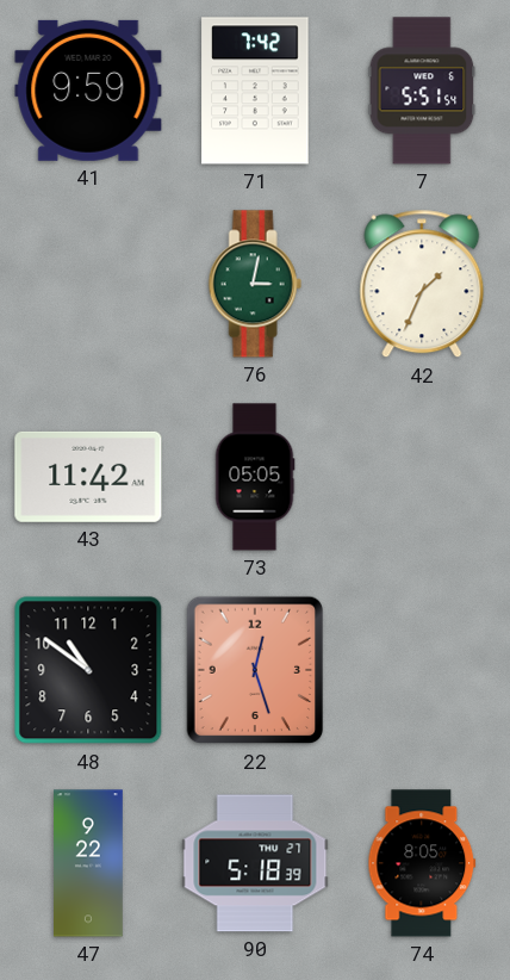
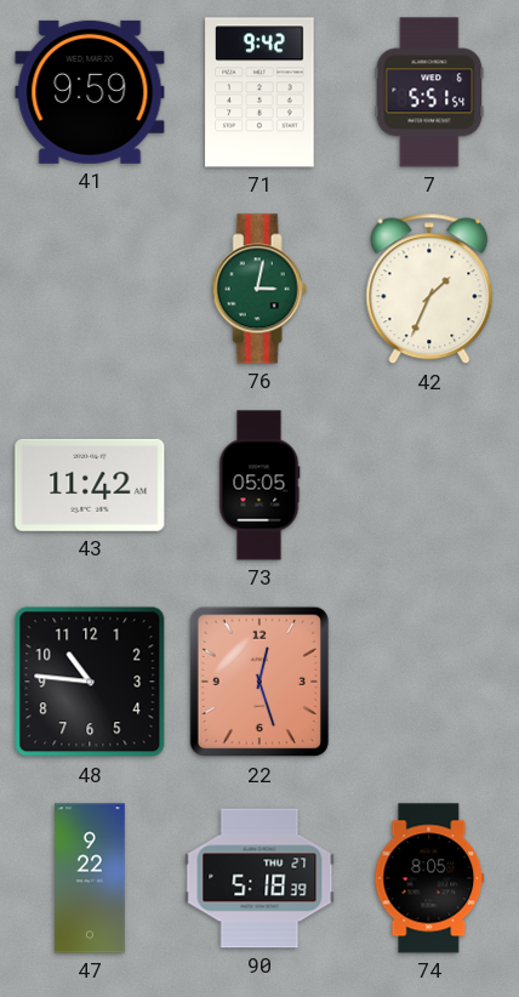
71: 7:42 -> 9:42
48: 10:51 -> 10:46
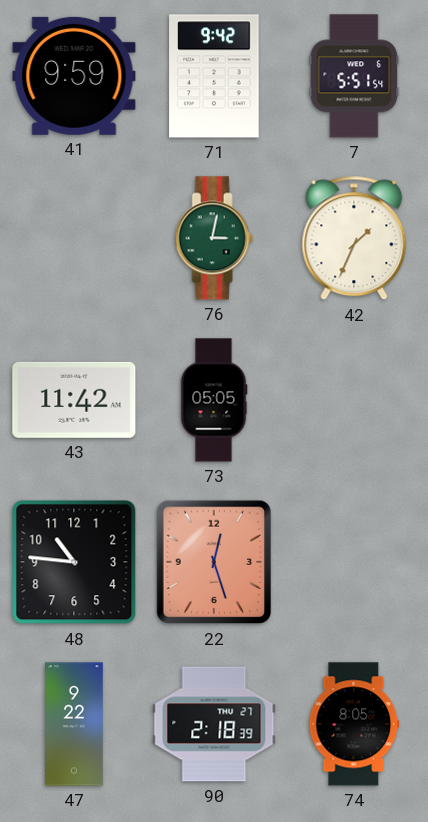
90: 5:18 -> 2:18
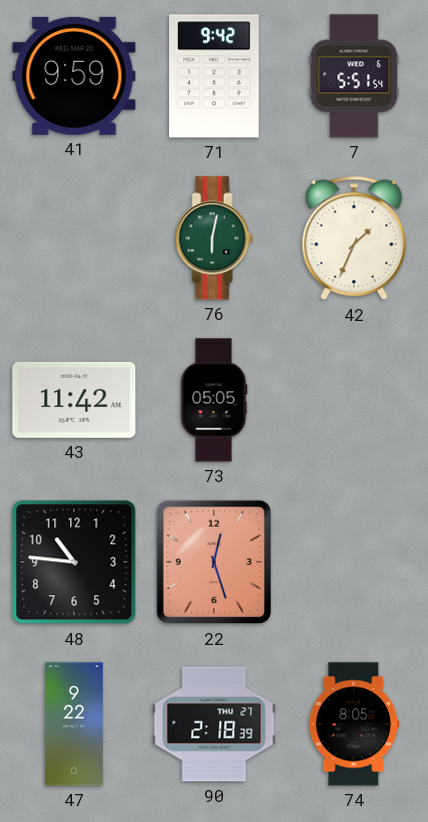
76: 3:02 -> 6:02
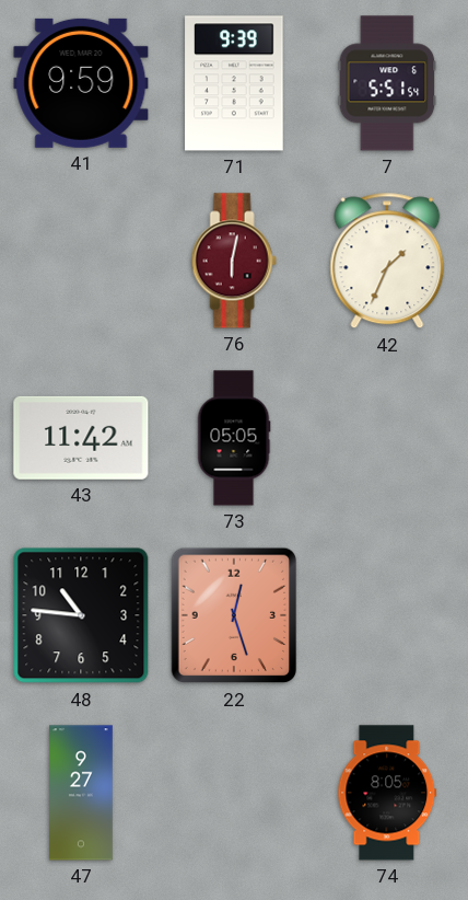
71: 9:42 -> 9:39
76 dial: green -> burgundy
47: 9:22 -> 9:27
90: 2:18 -> none
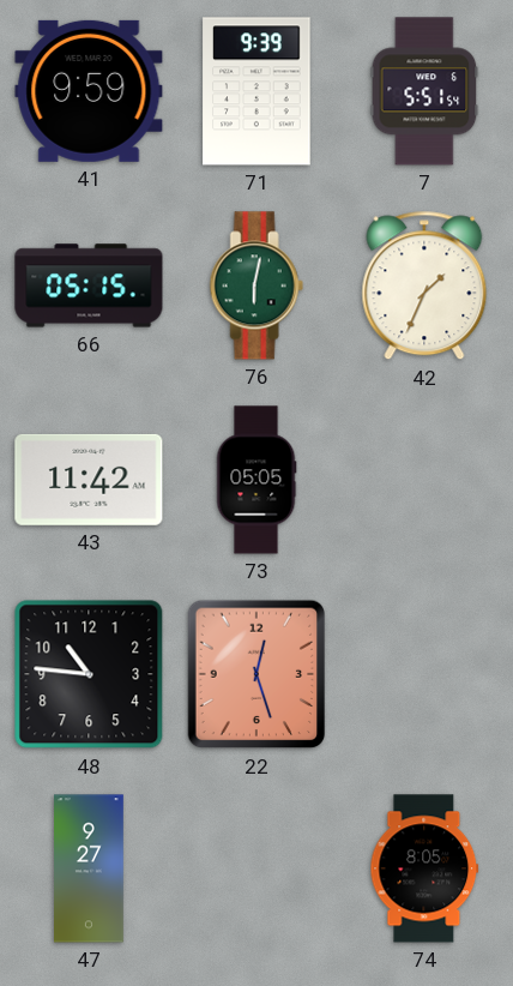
66: none -> 05:15
76 dial: burgundy -> green
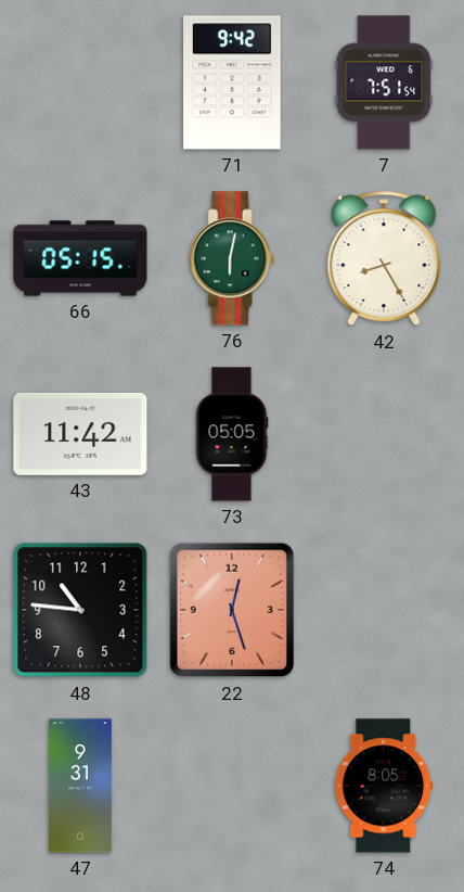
41: 9:59 -> none
71: 9:39 -> 9:42
7: 5:51 -> 7:51
42: 1:34 -> 8:25
47: 9:27 -> 9:31
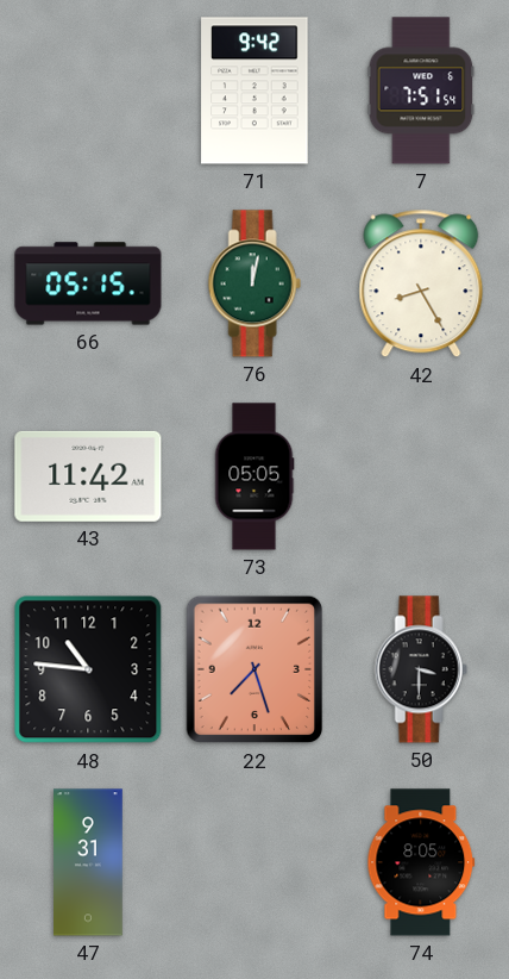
76: 6:02 -> 12:02
22: 12:27 -> 7:27
50: none -> 3:30
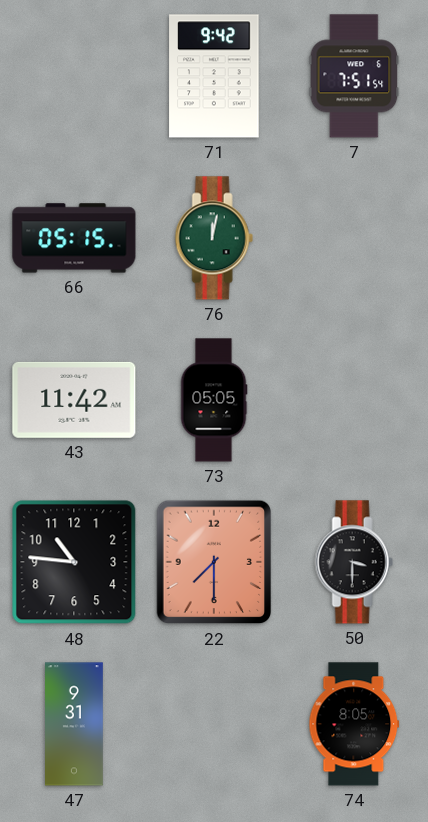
42: 8:25 -> none
22: 7:27 -> 7:30
